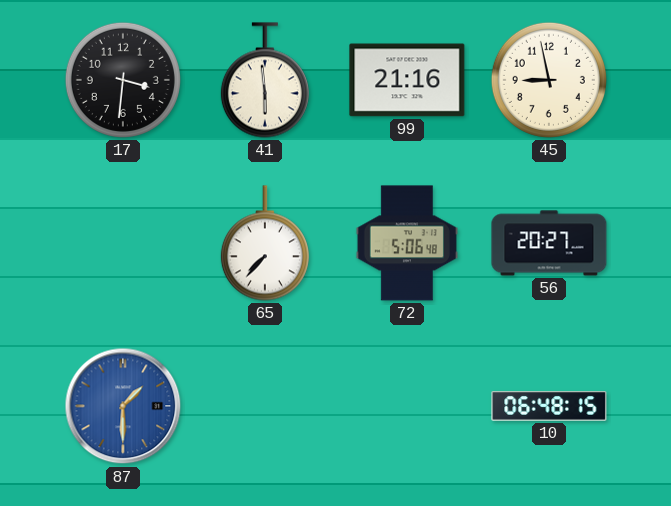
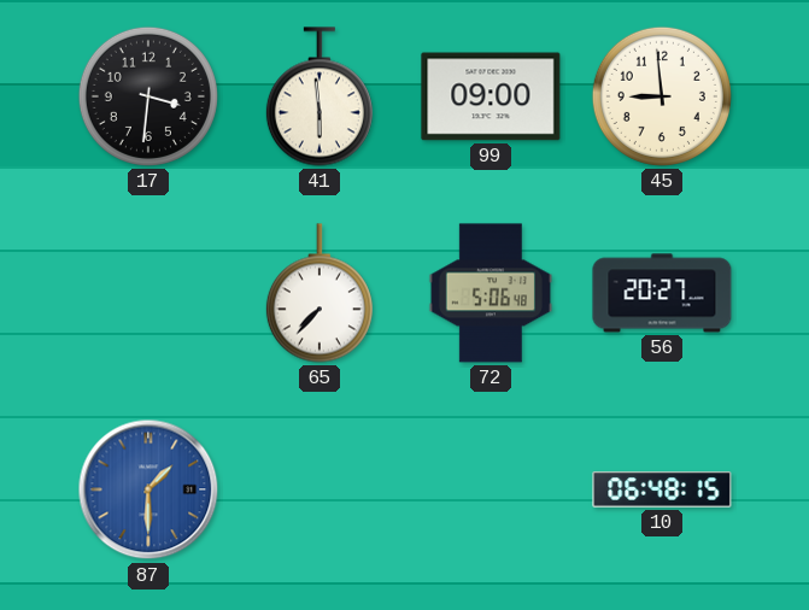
99: 21:16 -> 09:00
45: 8:58 -> 8:59
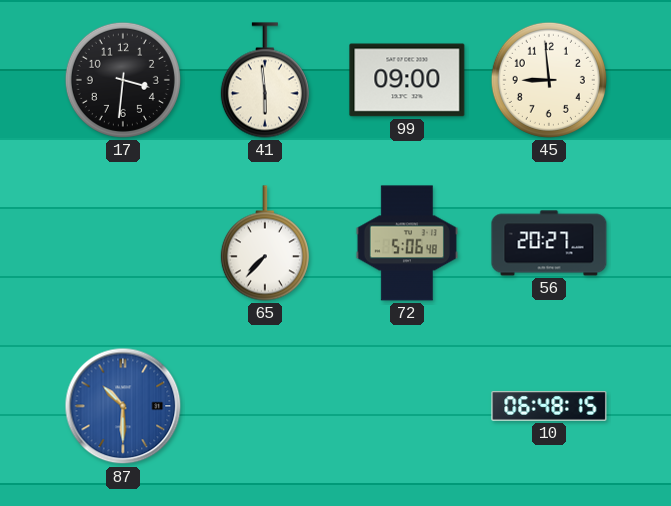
87: 1:30 -> 10:30
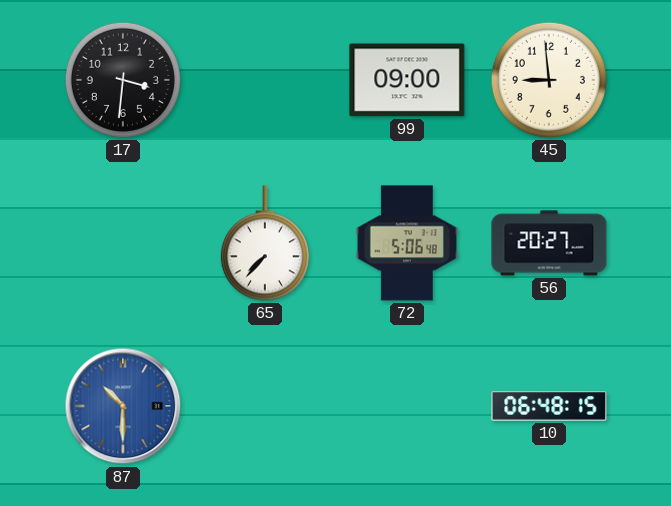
41: 5:59 -> none
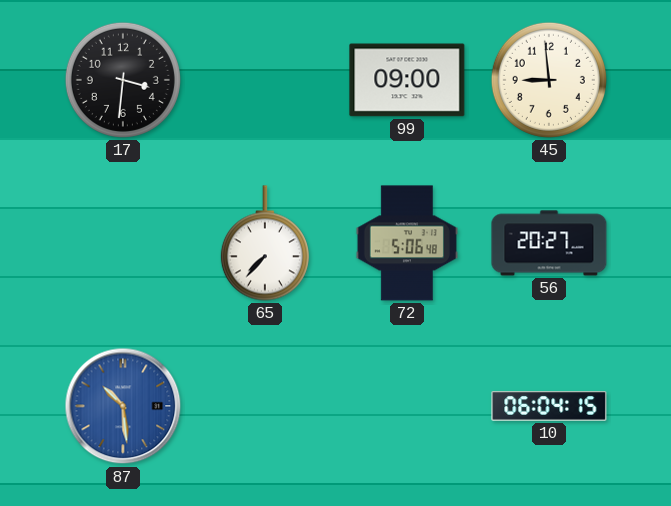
87: 10:30 -> 10:29
10: 06:48 -> 06:04
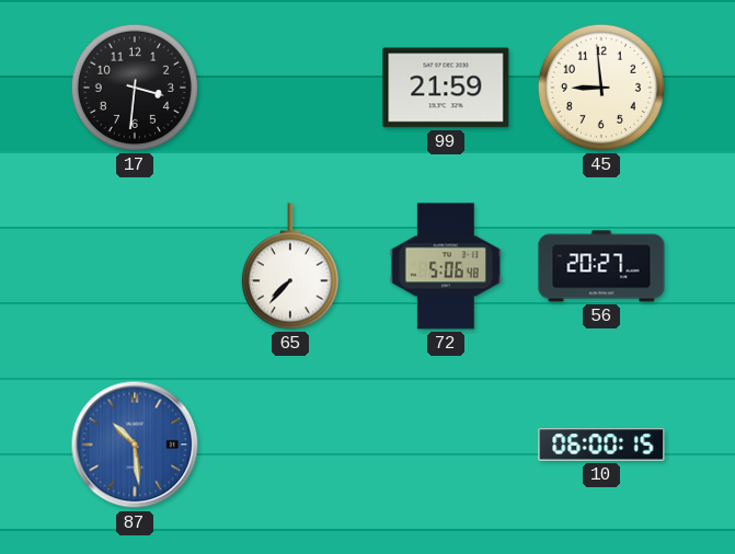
99: 09:00 -> 21:59
10: 06:04 -> 06:00
